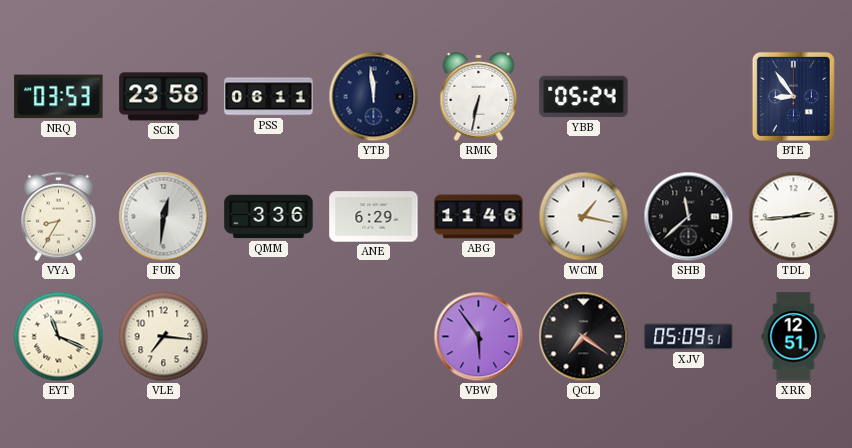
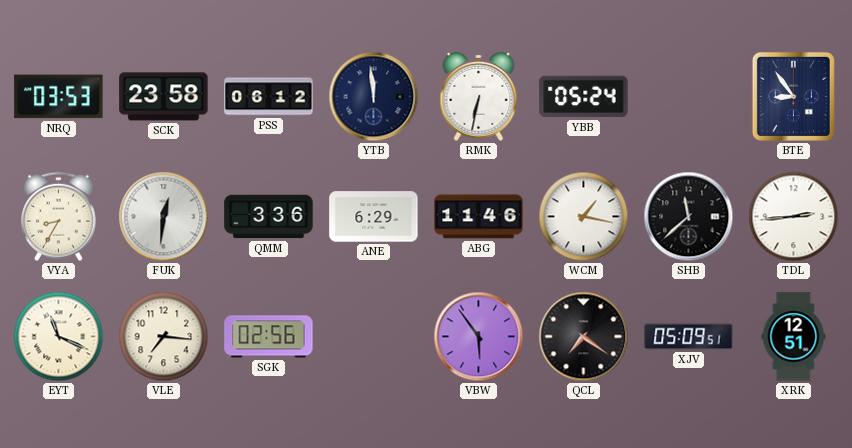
PSS: 06:11 -> 06:12
SGK: none -> 02:56
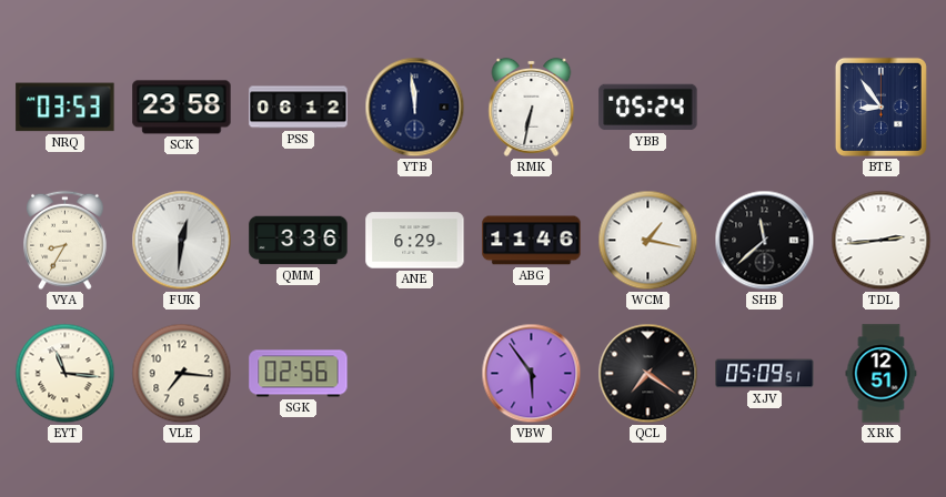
EYT: 11:19 -> 11:16
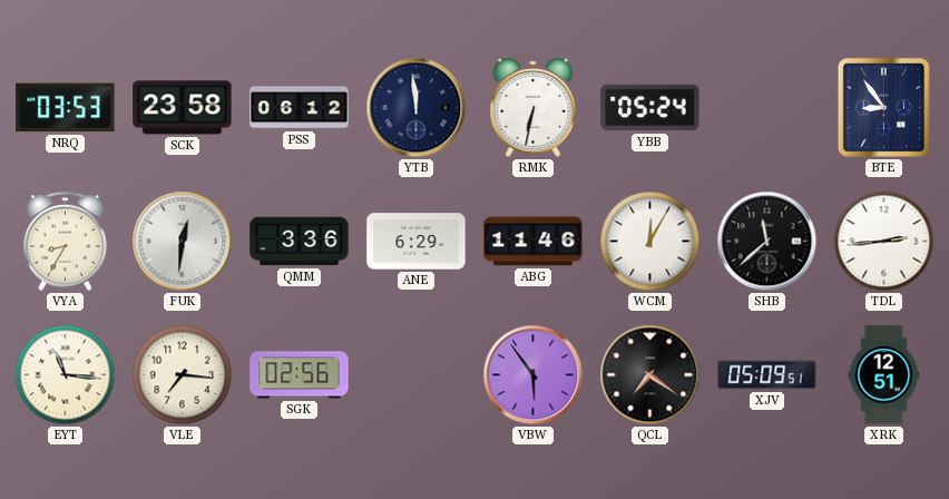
WCM: 1:17 -> 12:05
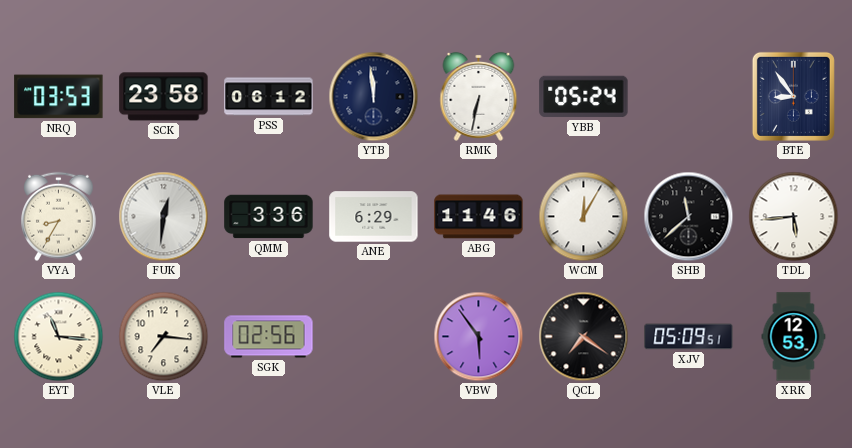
TDL: 2:44 -> 5:44
XRK: 12:51 -> 12:53
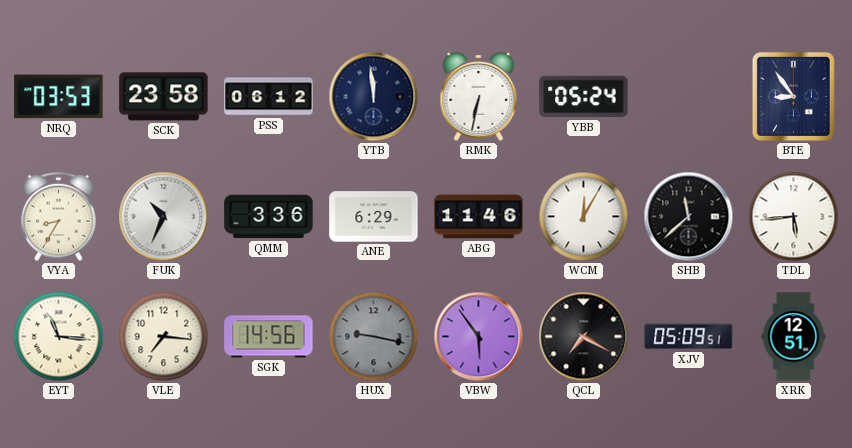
FUK: 12:31 -> 10:34
SGK: 02:56 -> 14:56
HUX: none -> 9:17
QCL: 7:21 -> 7:20
XRK: 12:53 -> 12:51
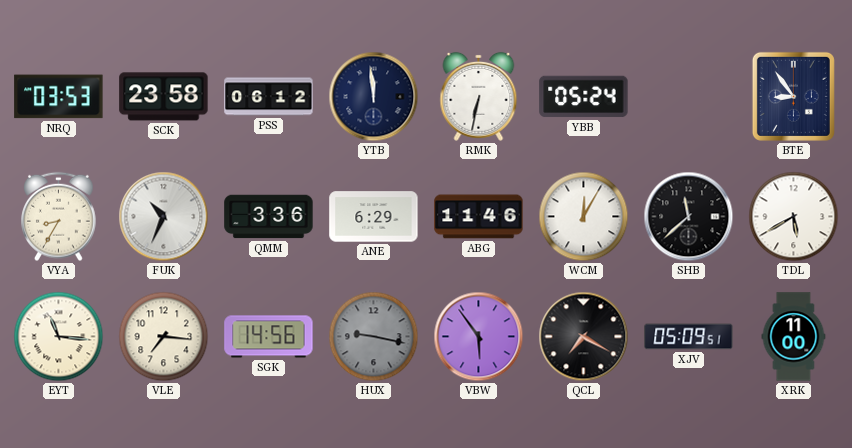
TDL: 5:44 -> 5:40
XRK: 12:51 -> 11:00
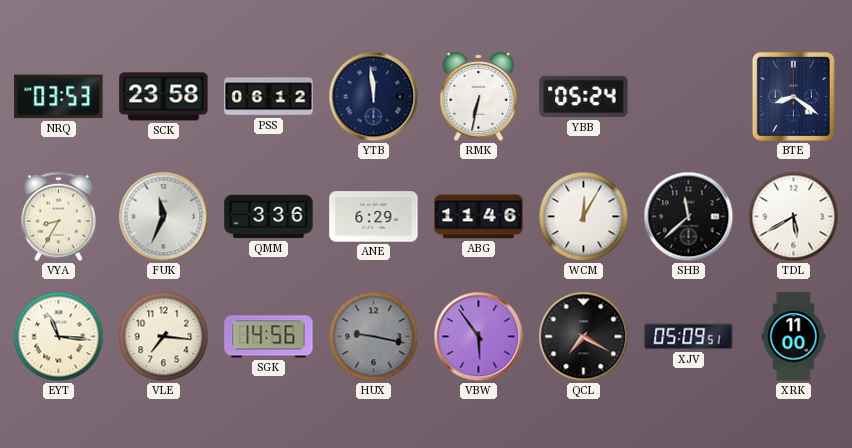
BTE: 8:54 -> 8:21
FUK: 10:34 -> 11:34
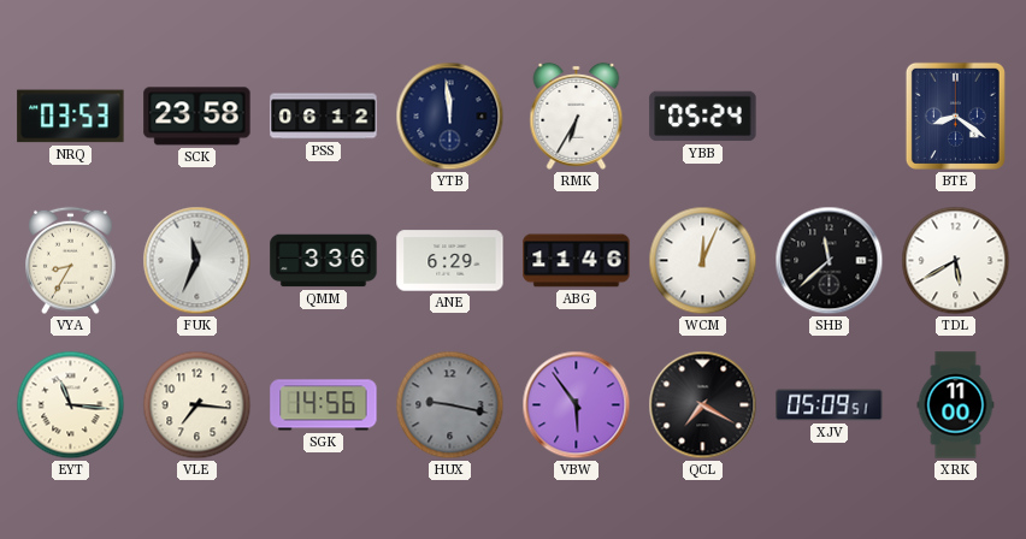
RMK: 6:32 -> 6:35
WCM: 12:05 -> 12:04
